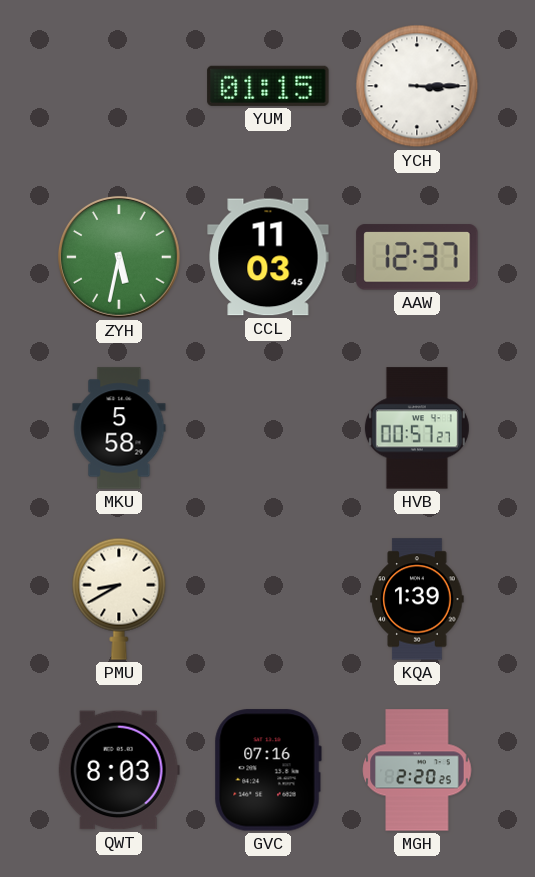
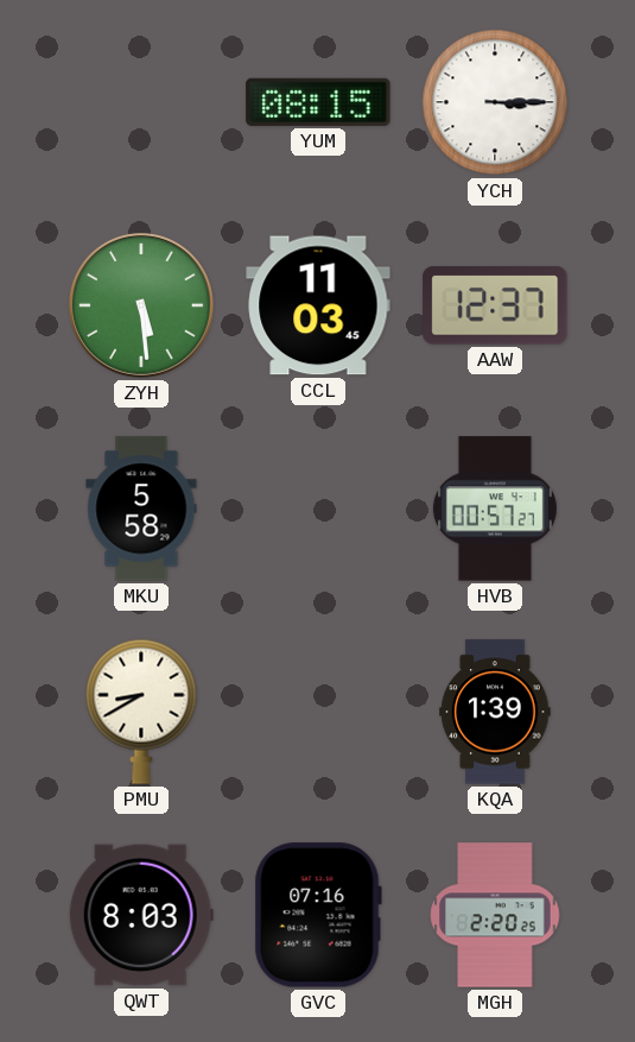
YUM: 01:15 -> 08:15
ZYH: 5:32 -> 5:29
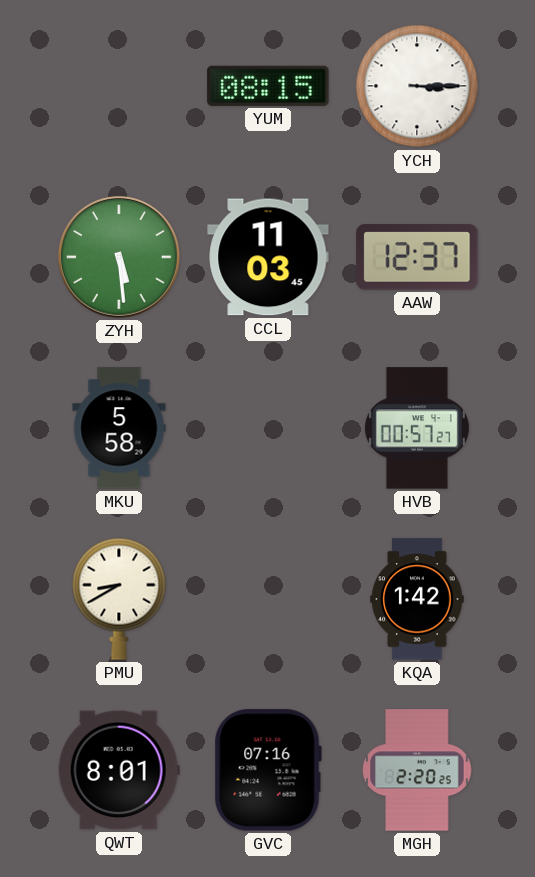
KQA: 1:39 -> 1:42
QWT: 8:03 -> 8:01
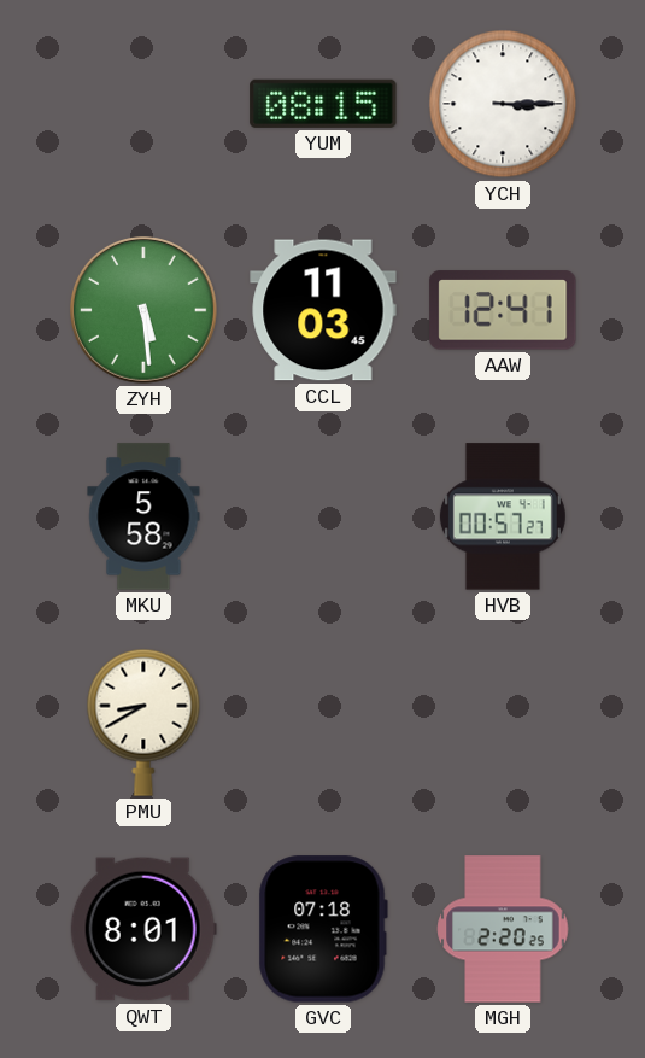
AAW: 12:37 -> 12:41
KQA: 1:42 -> none
GVC: 07:16 -> 07:18
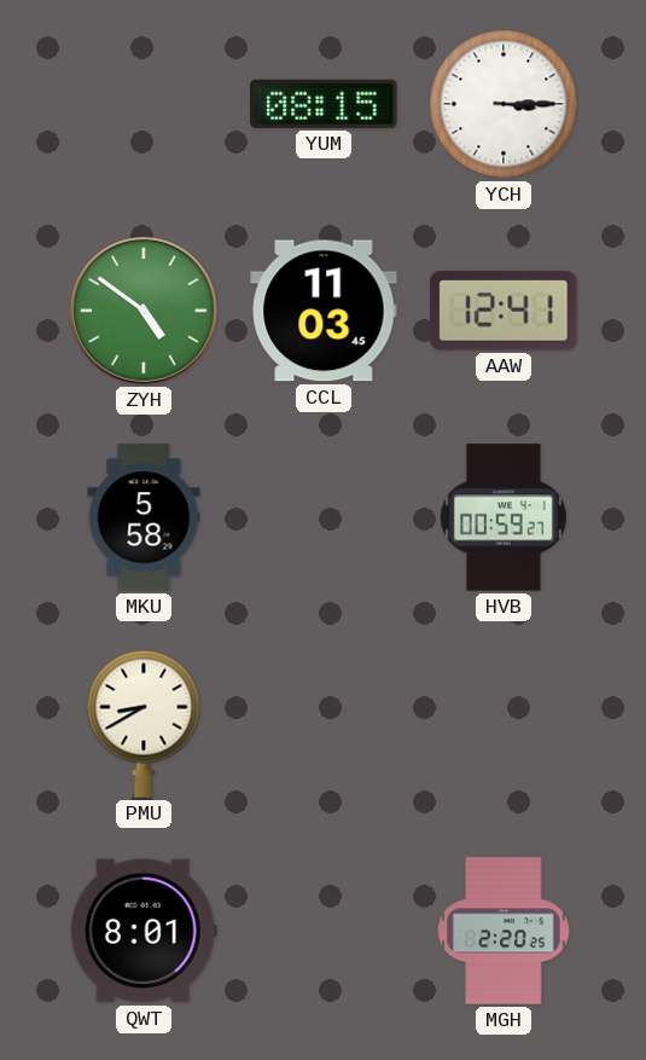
ZYH: 5:29 -> 4:51
HVB: 00:57 -> 00:59
GVC: 07:18 -> none
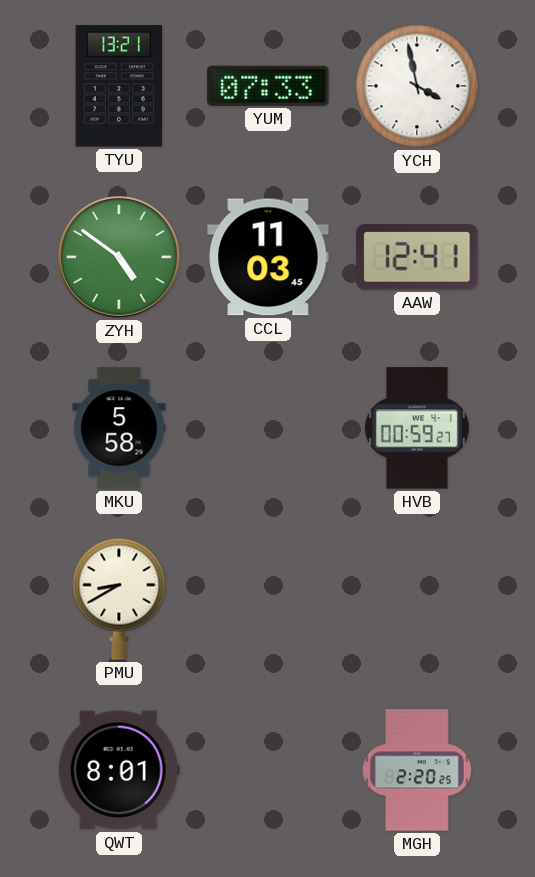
TYU: none -> 13:21
YUM: 08:15 -> 07:33
YCH: 3:15 -> 3:58
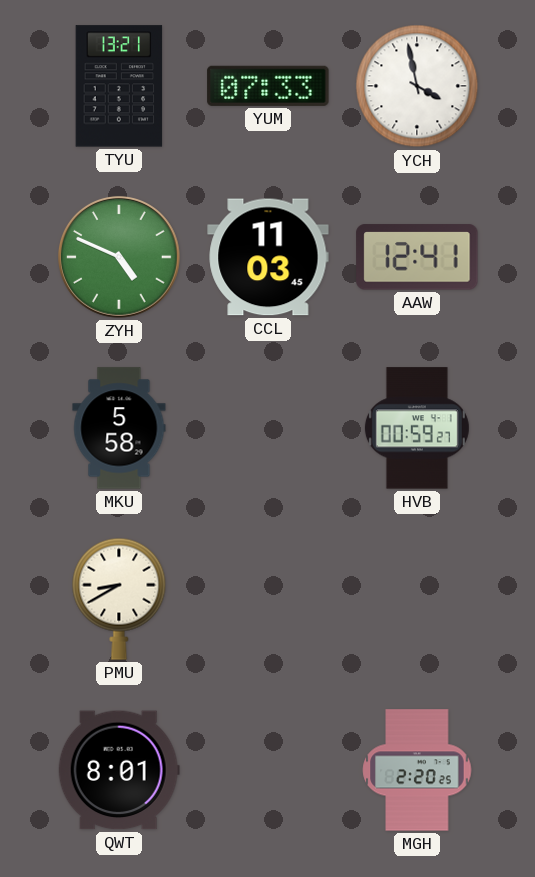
ZYH: 4:51 -> 4:49
